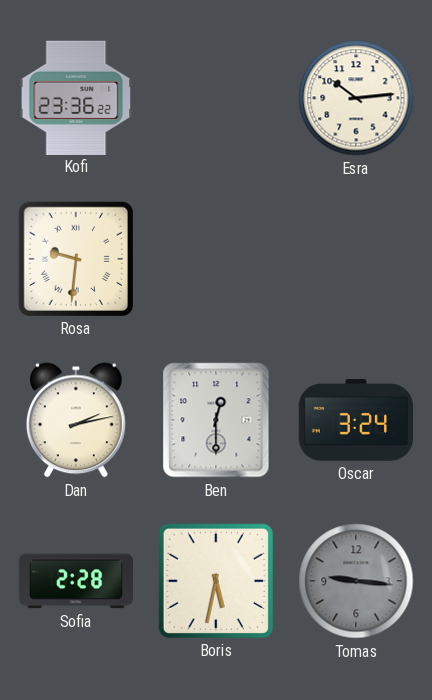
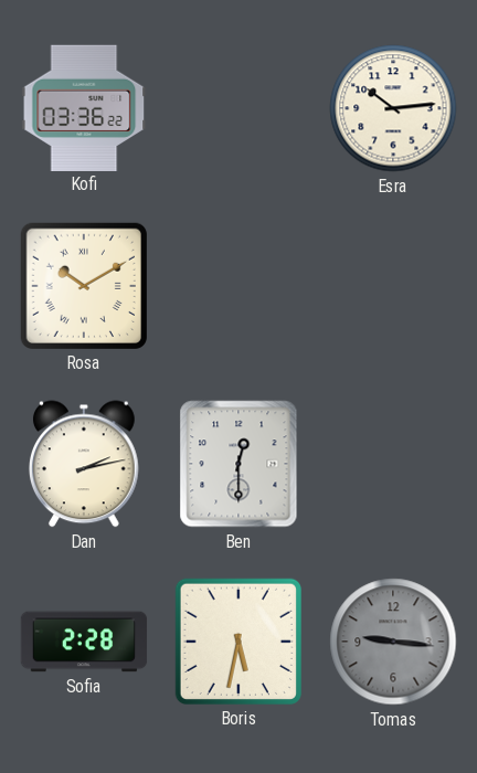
Kofi: 23:36 -> 03:36
Rosa: 9:31 -> 10:10
Oscar: 3:24 -> none
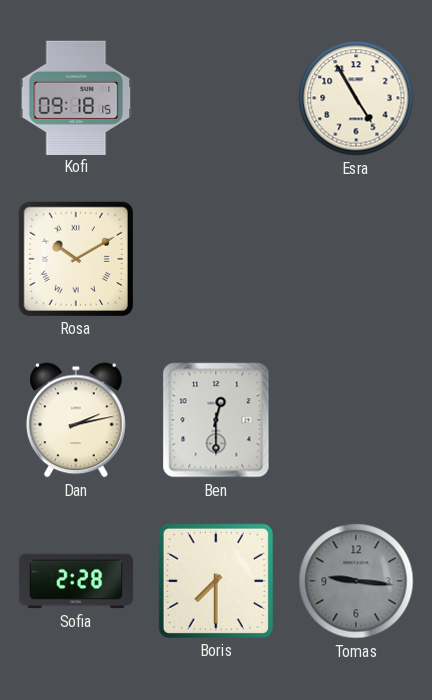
Kofi: 03:36 -> 09:18
Esra: 10:14 -> 4:55
Boris: 5:32 -> 7:30
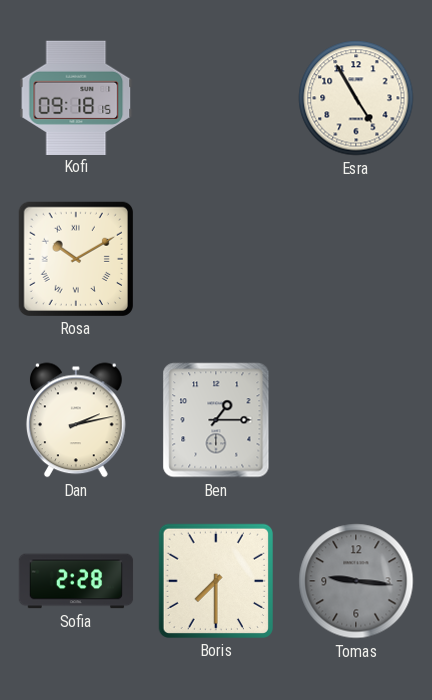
Ben: 12:30 -> 1:15
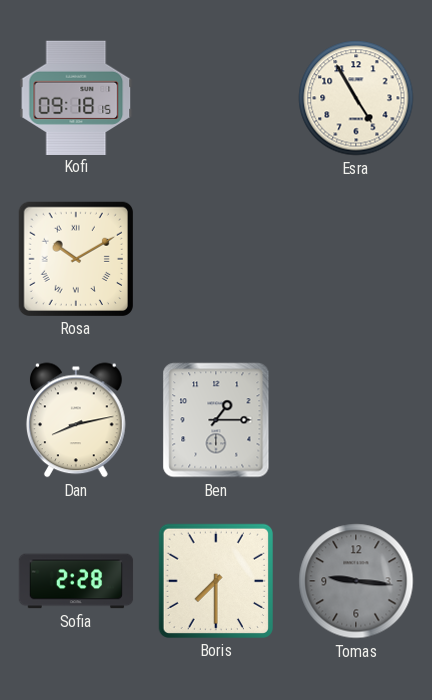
Dan: 2:13 -> 8:13
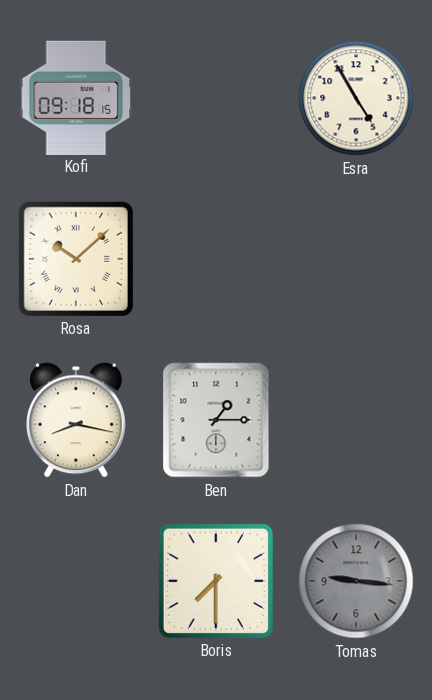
Rosa: 10:10 -> 10:08
Dan: 8:13 -> 8:17
Sofia: 2:28 -> none
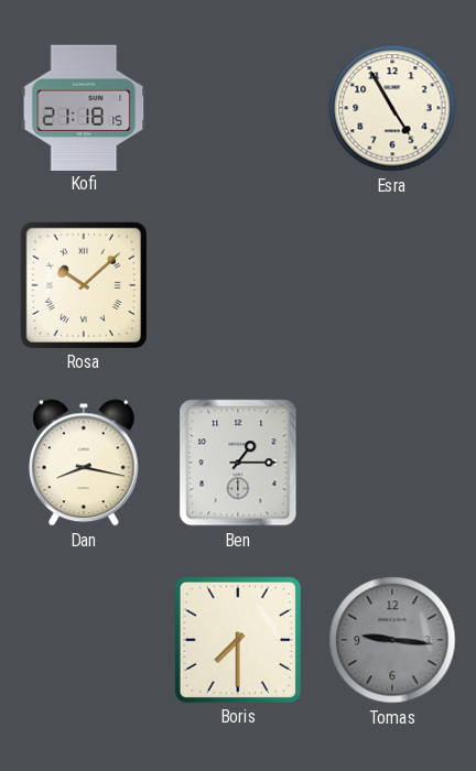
Kofi: 09:18 -> 21:18
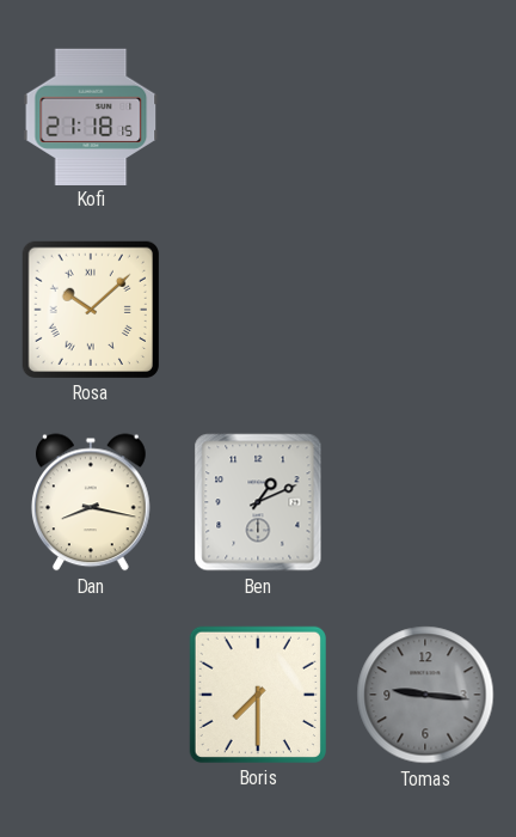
Esra: 4:55 -> none
Ben: 1:15 -> 1:11
